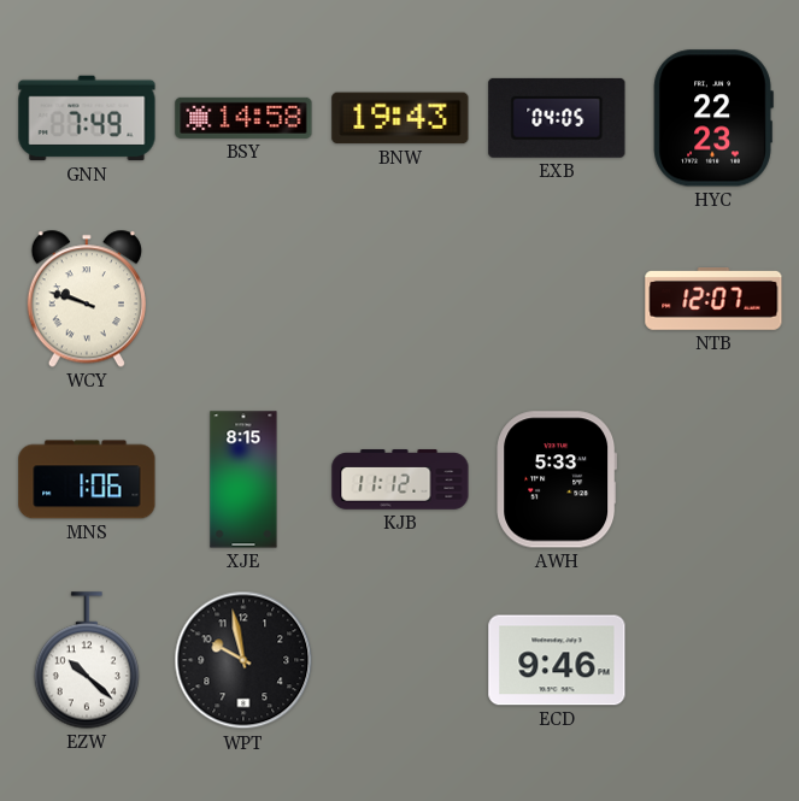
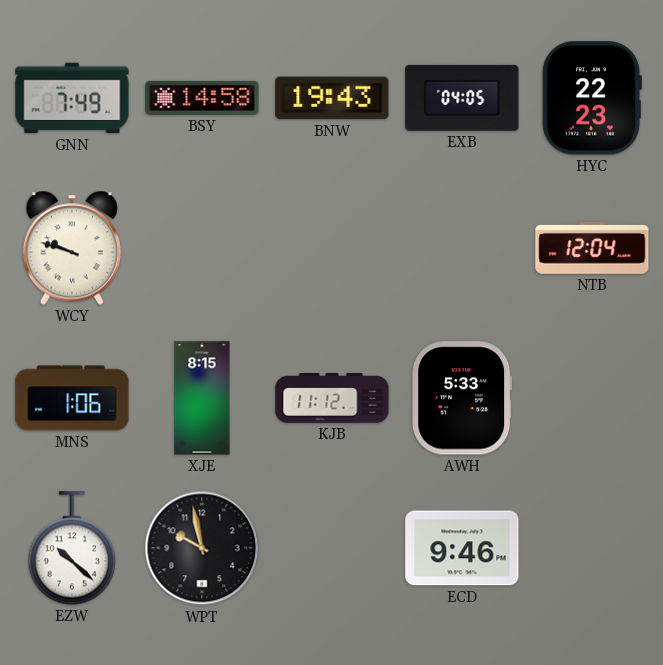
NTB: 12:07 -> 12:04
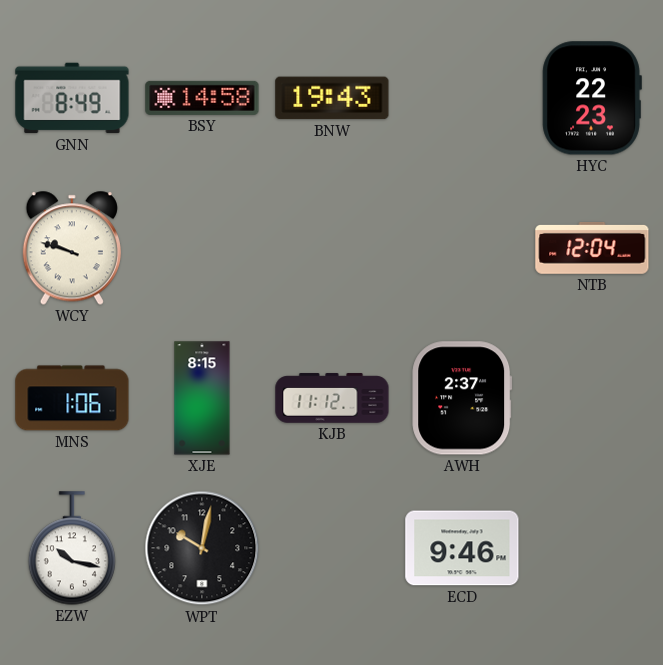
GNN: 7:49 -> 8:49
EXB: 04:05 -> none
AWH: 5:33 -> 2:37
EZW: 10:22 -> 10:17
WPT: 9:58 -> 10:02
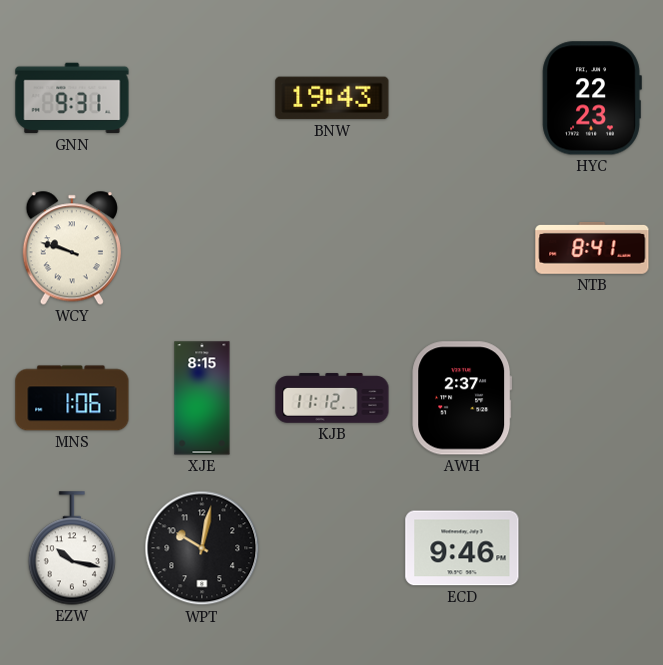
GNN: 8:49 -> 9:31
BSY: 14:58 -> none
NTB: 12:04 -> 8:41
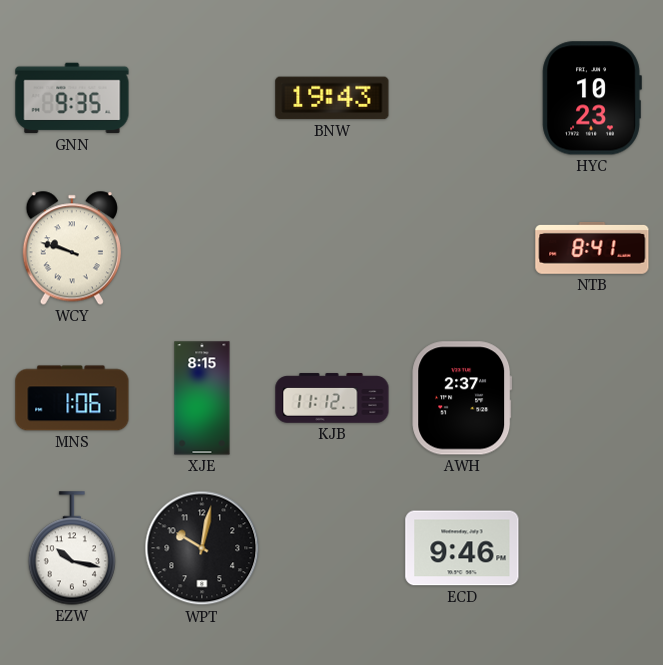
GNN: 9:31 -> 9:35
HYC: 22:23 -> 10:23
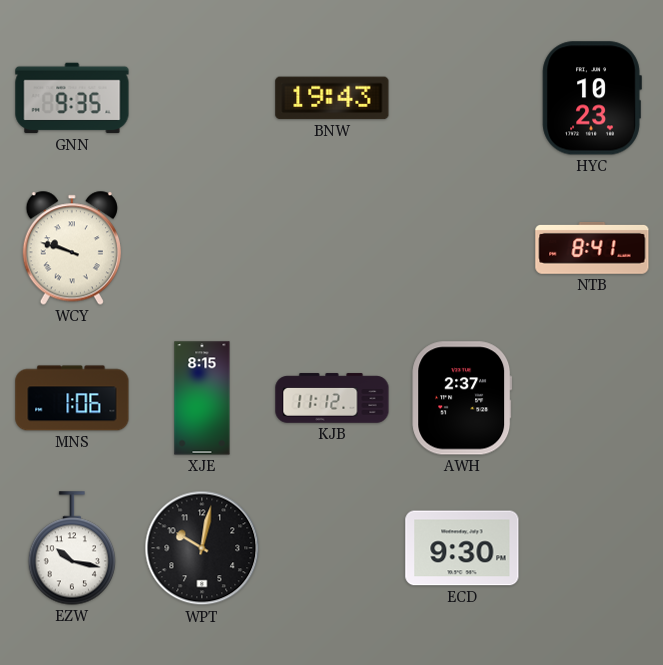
ECD: 9:46 -> 9:30
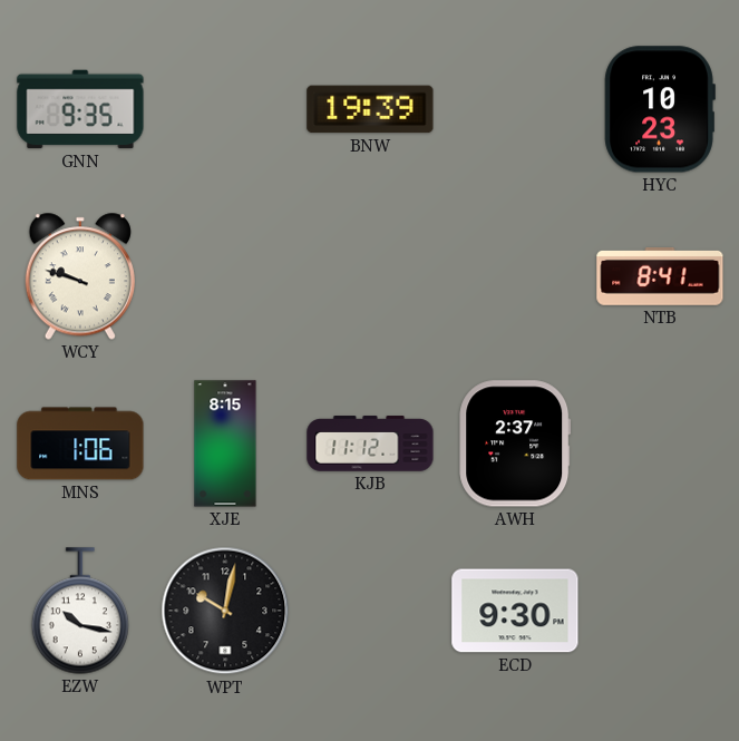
BNW: 19:43 -> 19:39
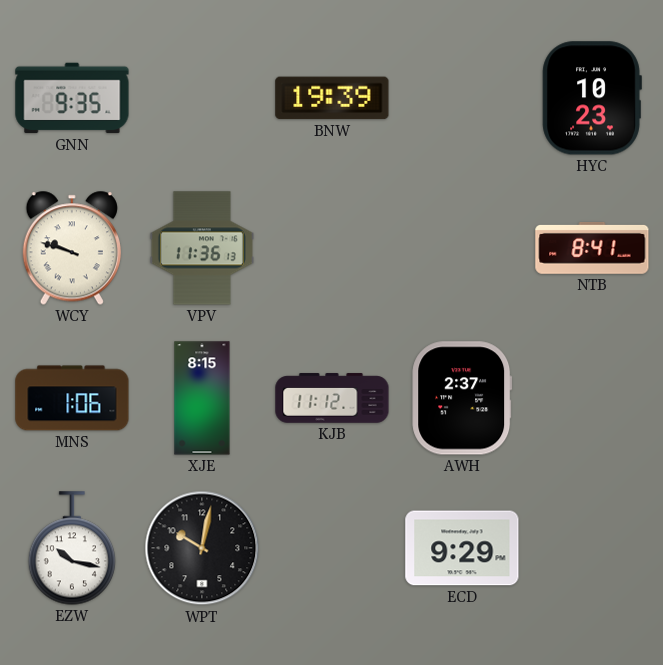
VPV: none -> 11:36
ECD: 9:30 -> 9:29
